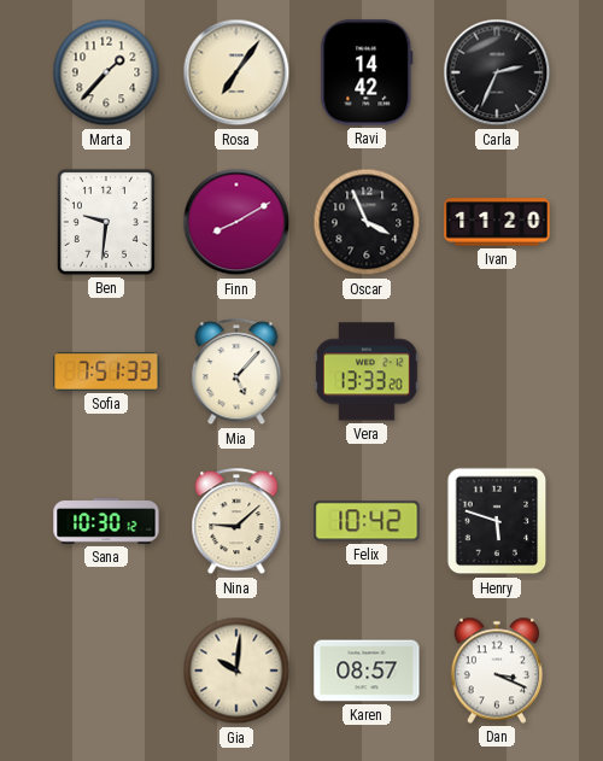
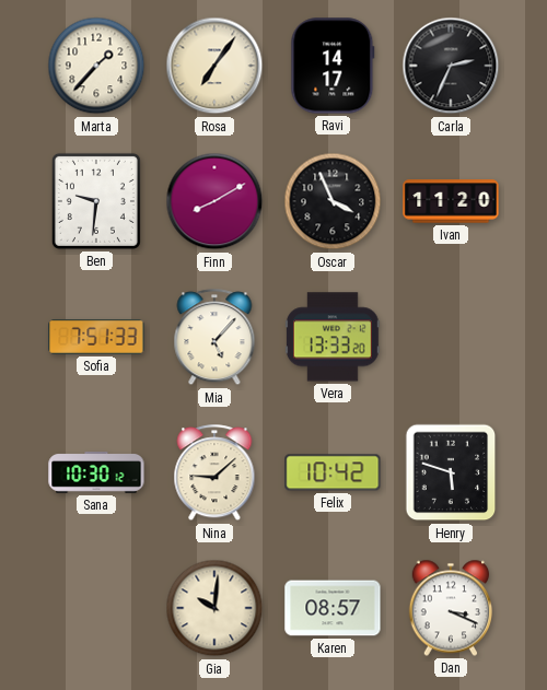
Ravi: 14:42 -> 14:17
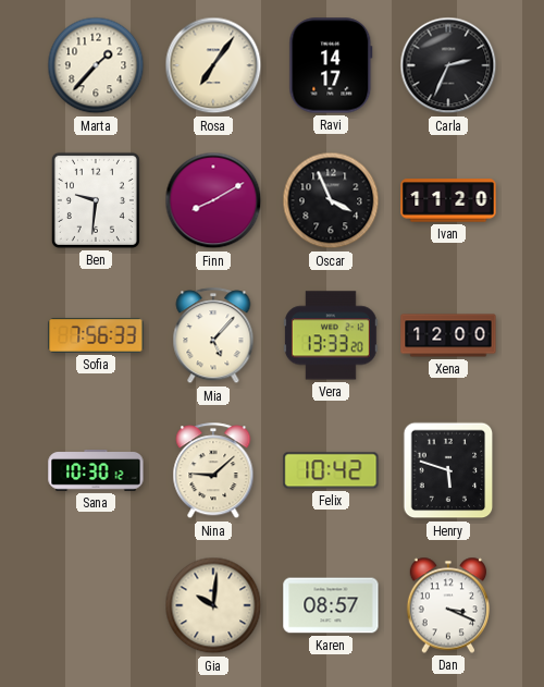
Sofia: 7:51 -> 7:56
Xena: none -> 12:00
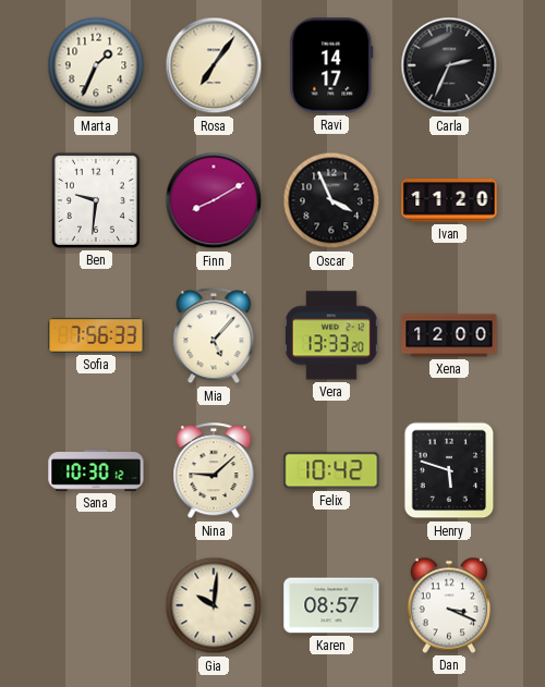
Marta: 1:37 -> 1:34
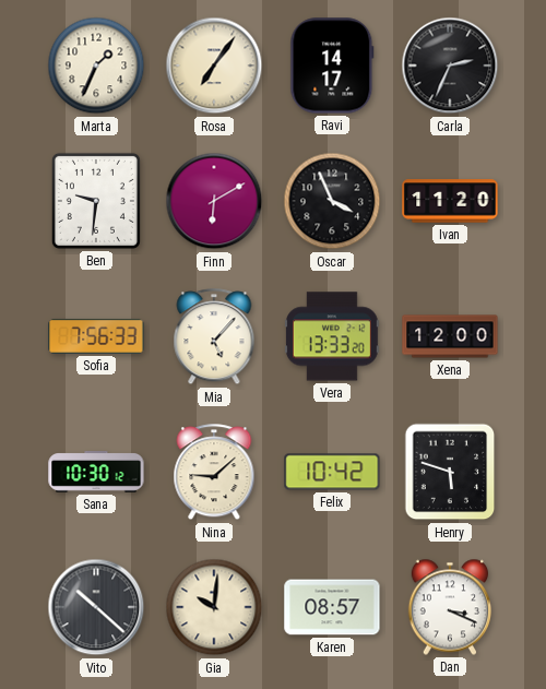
Finn: 8:10 -> 6:10
Vito: none -> 10:22
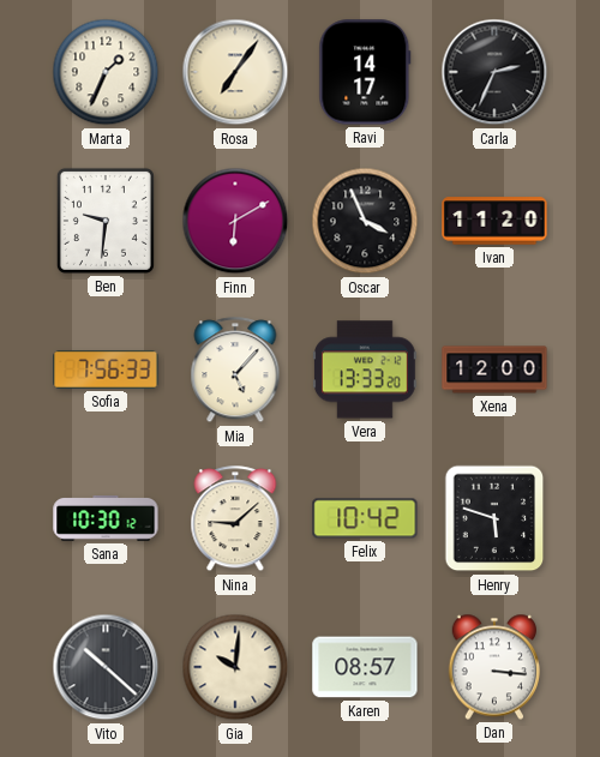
Dan: 3:19 -> 3:16
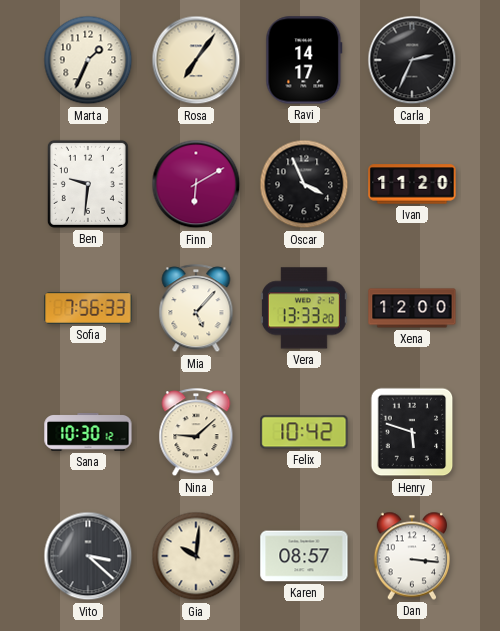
Vito: 10:22 -> 3:22
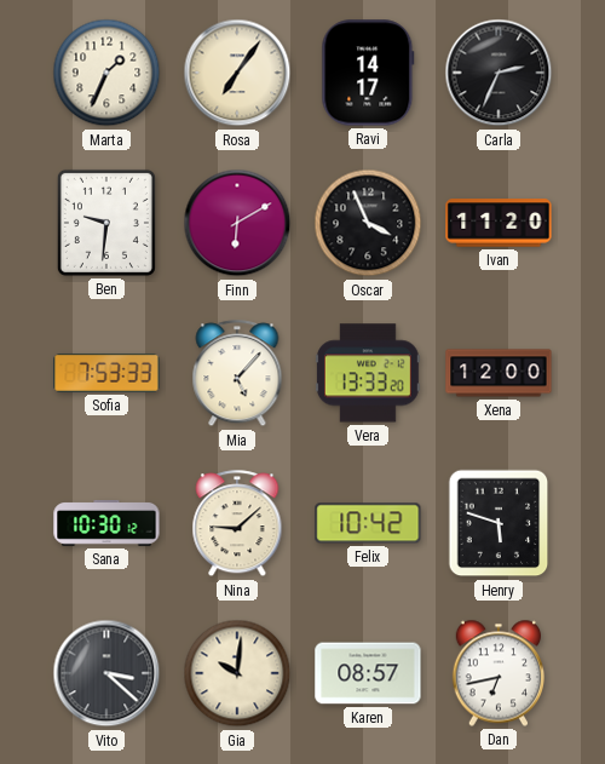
Sofia: 7:56 -> 7:53
Dan: 3:16 -> 6:43
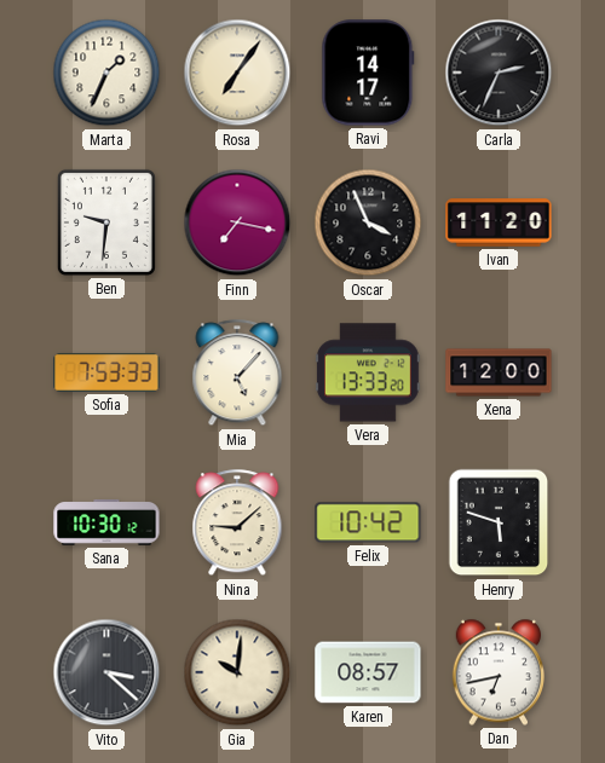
Finn: 6:10 -> 7:17
